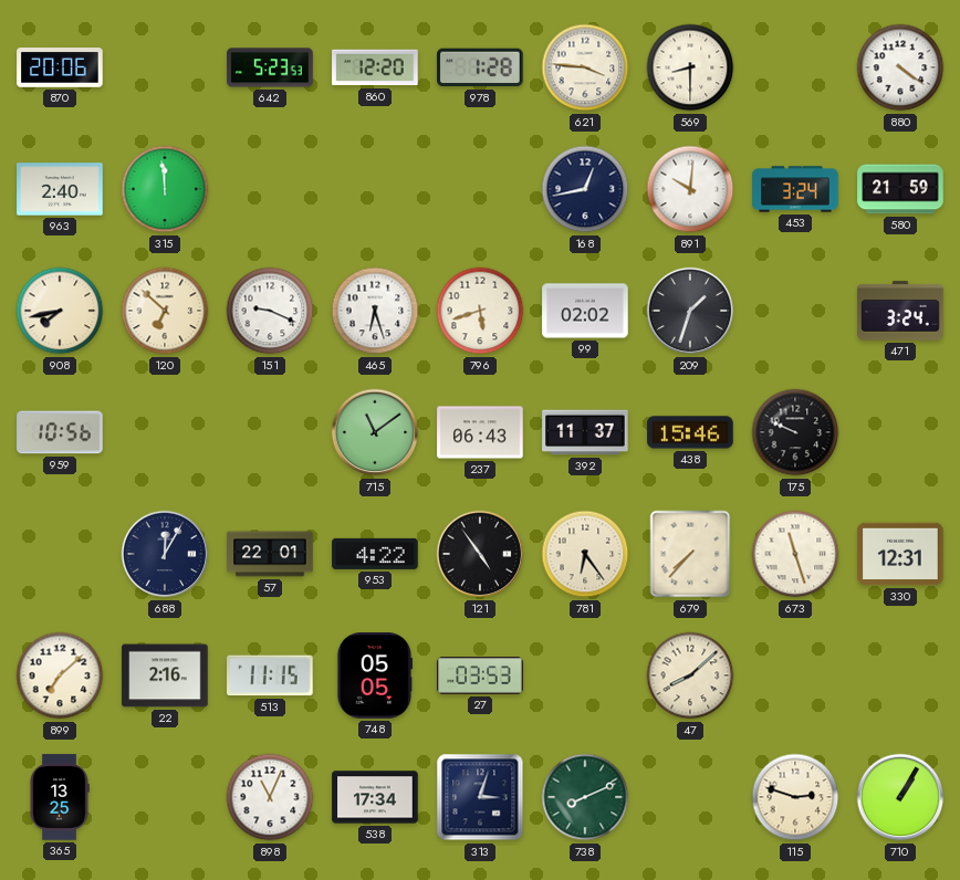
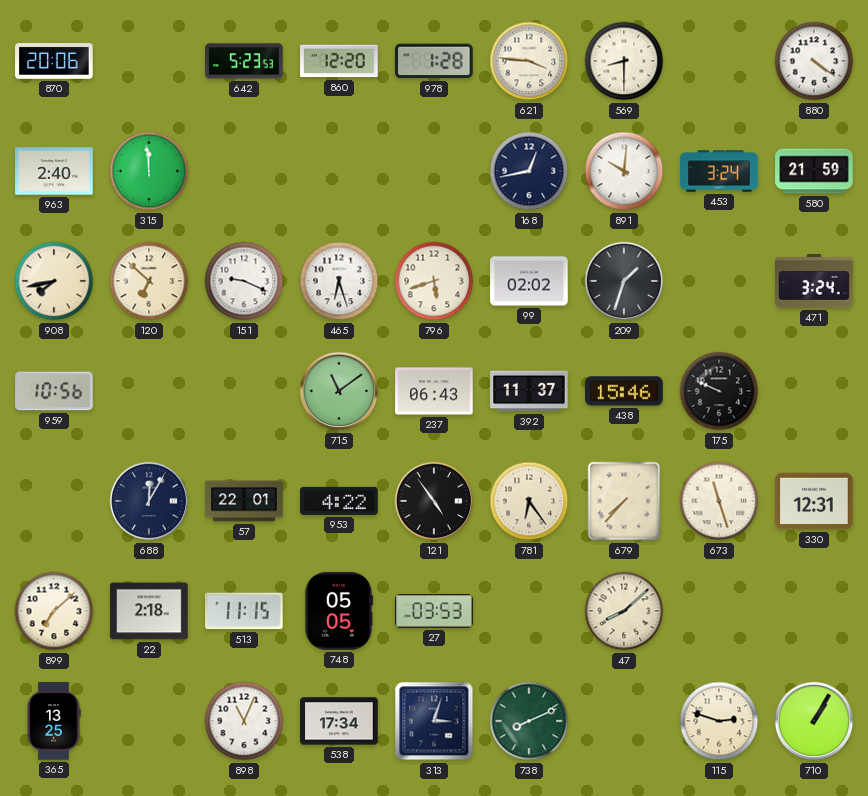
22: 2:16 -> 2:18
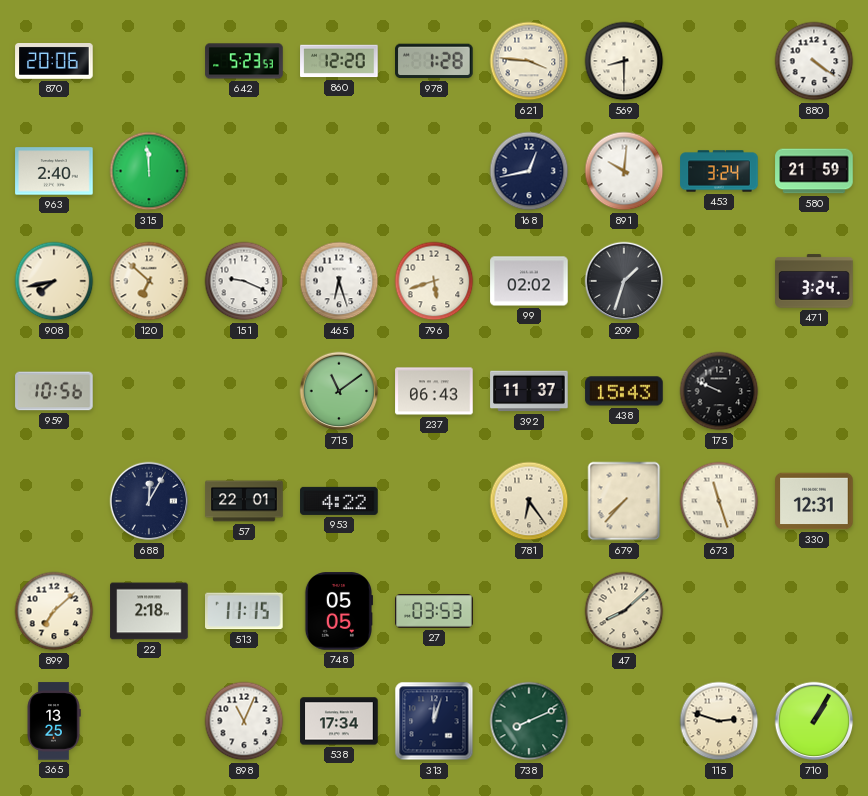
438: 15:46 -> 15:43
121: 4:54 -> none
313: 3:03 -> 12:03
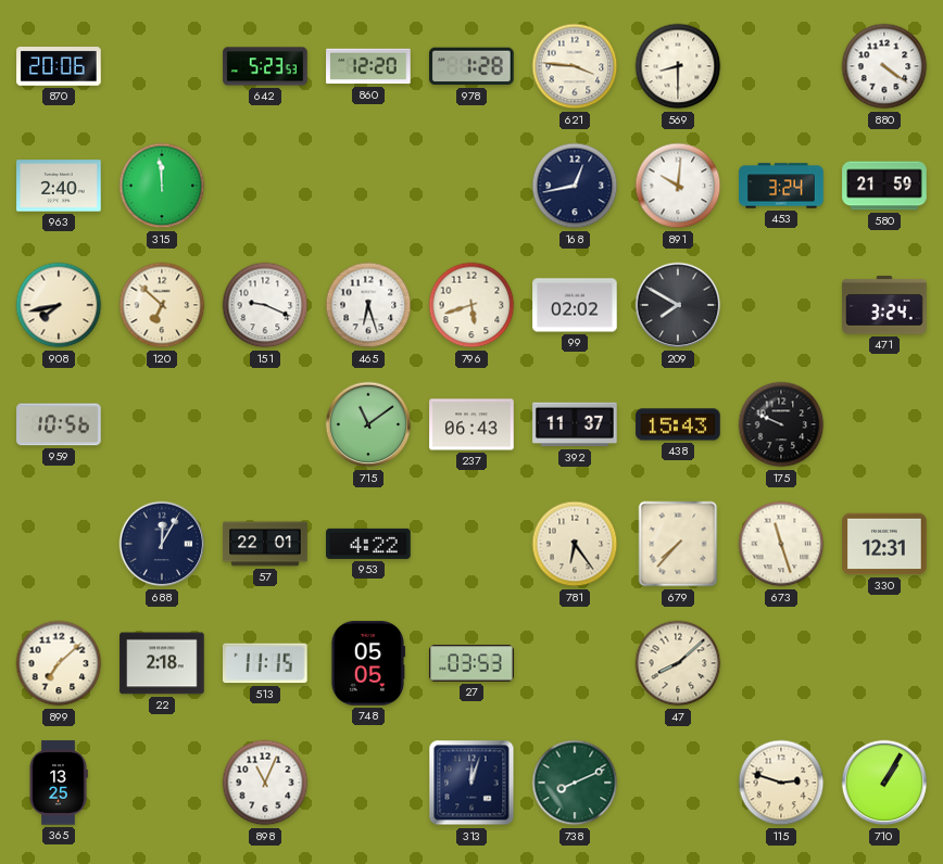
209: 1:33 -> 7:50
538: 17:34 -> none
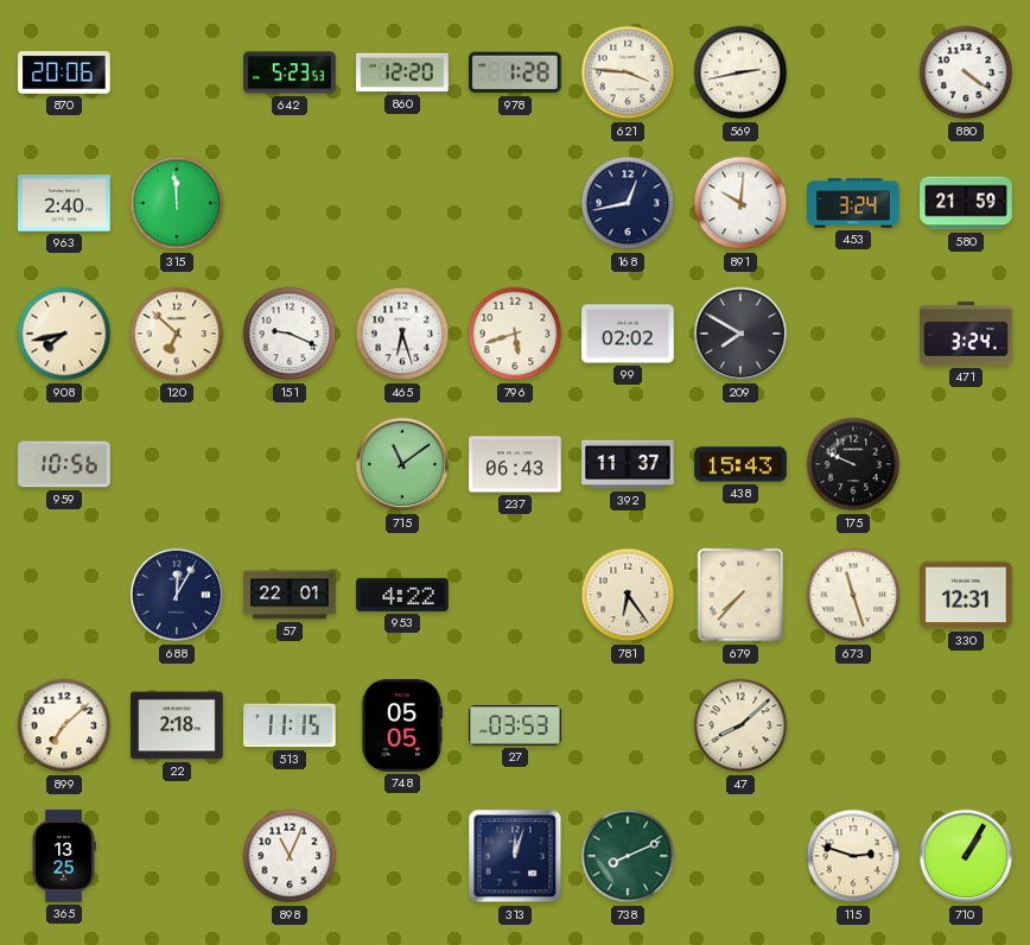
569: 8:30 -> 2:43
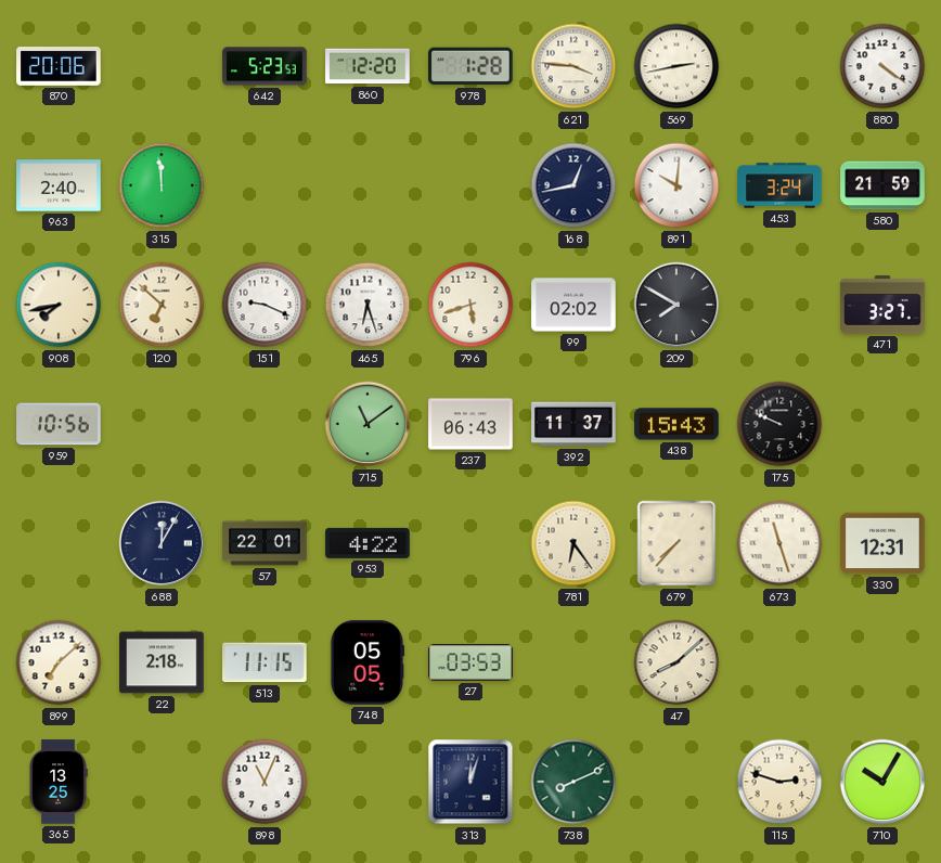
471: 3:24 -> 3:27
710: 1:05 -> 10:05
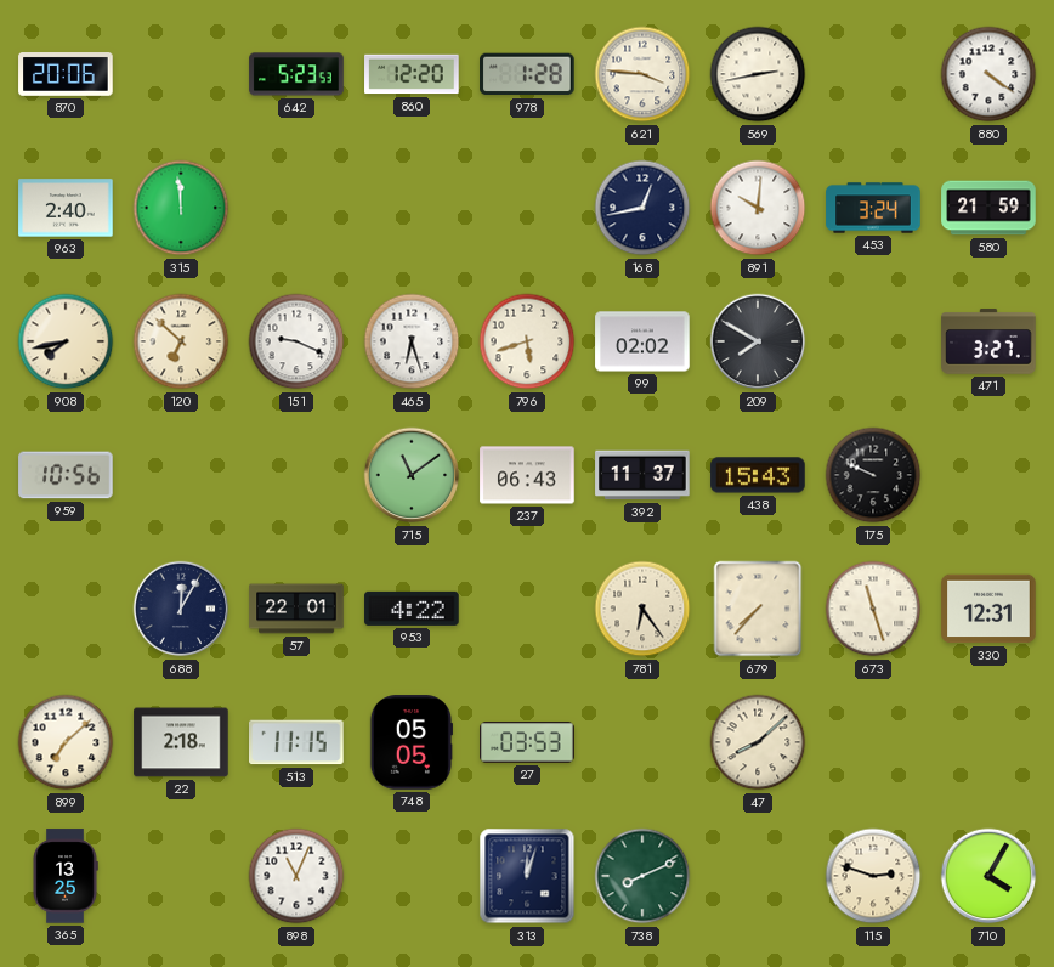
710: 10:05 -> 4:05
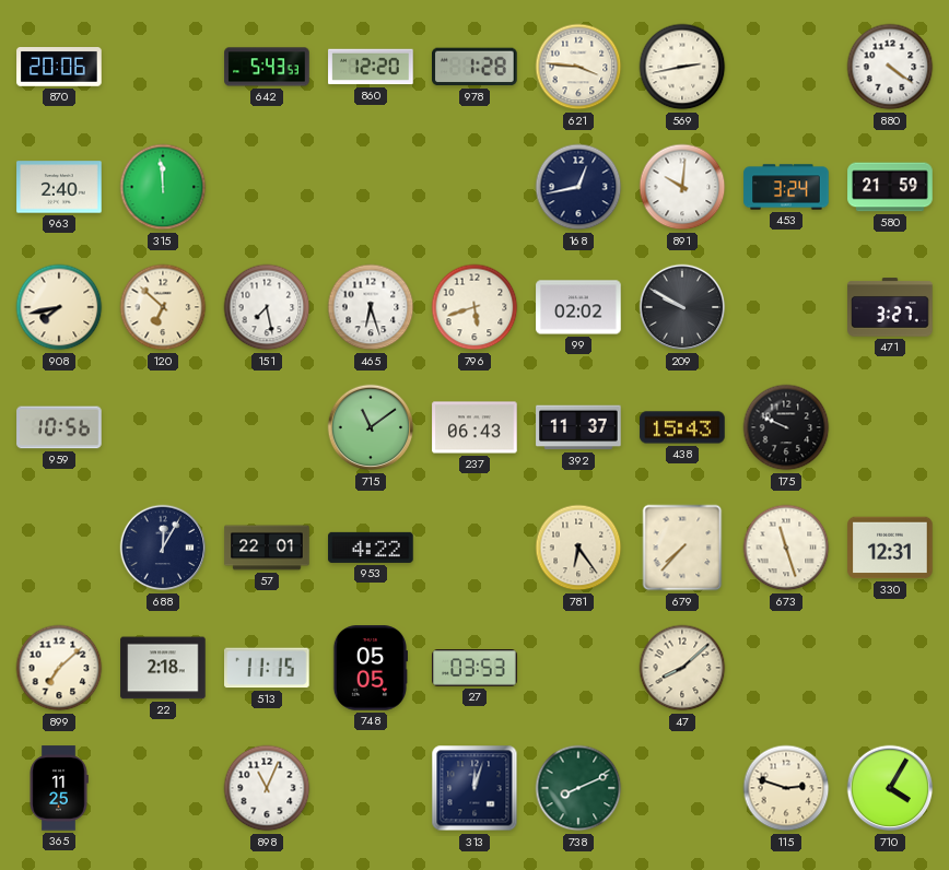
642: 5:23 -> 5:43
151: 9:19 -> 7:28
209: 7:50 -> 9:50
365: 13:25 -> 11:25
